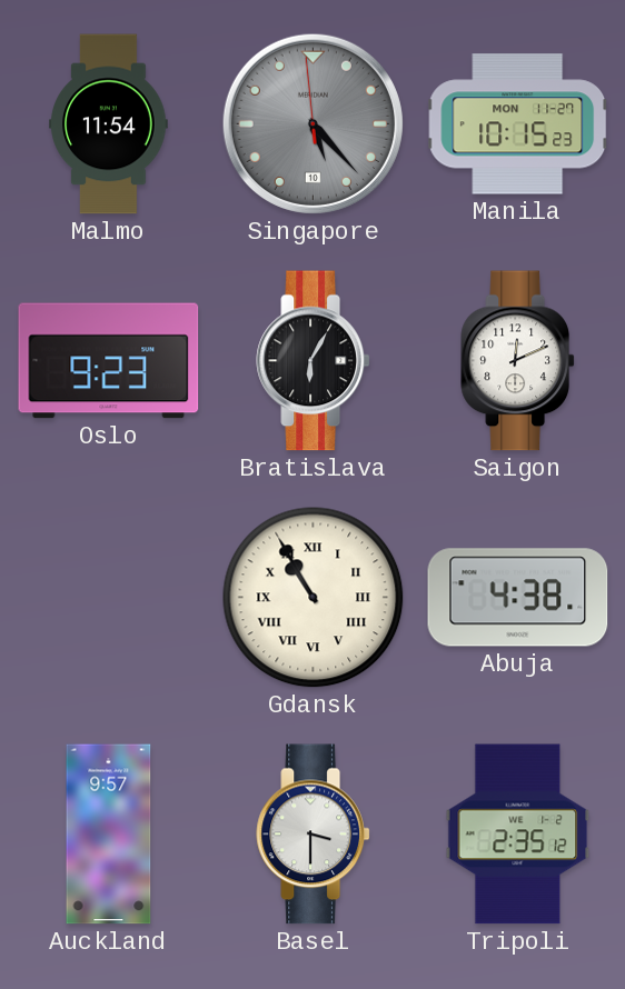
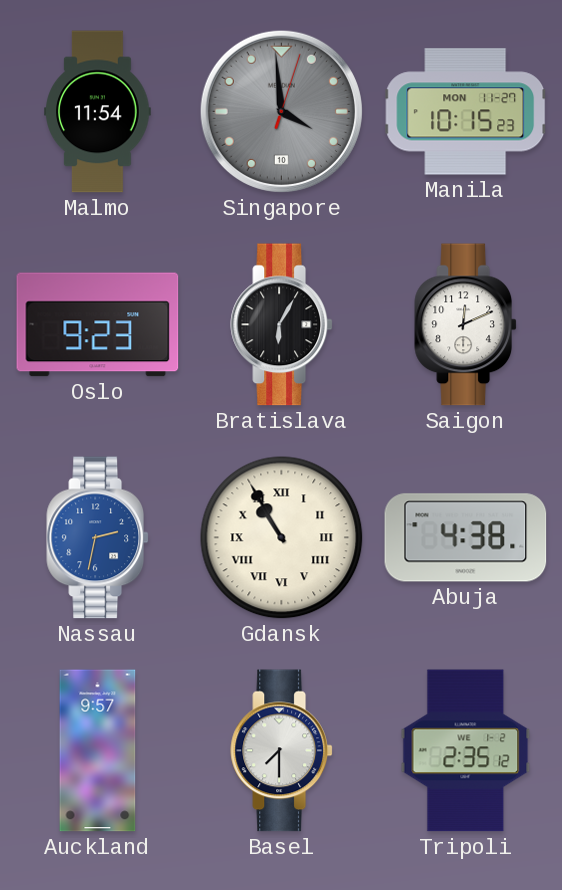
Singapore: 5:22 -> 3:59
Nassau: none -> 2:32
Basel: 3:30 -> 7:30
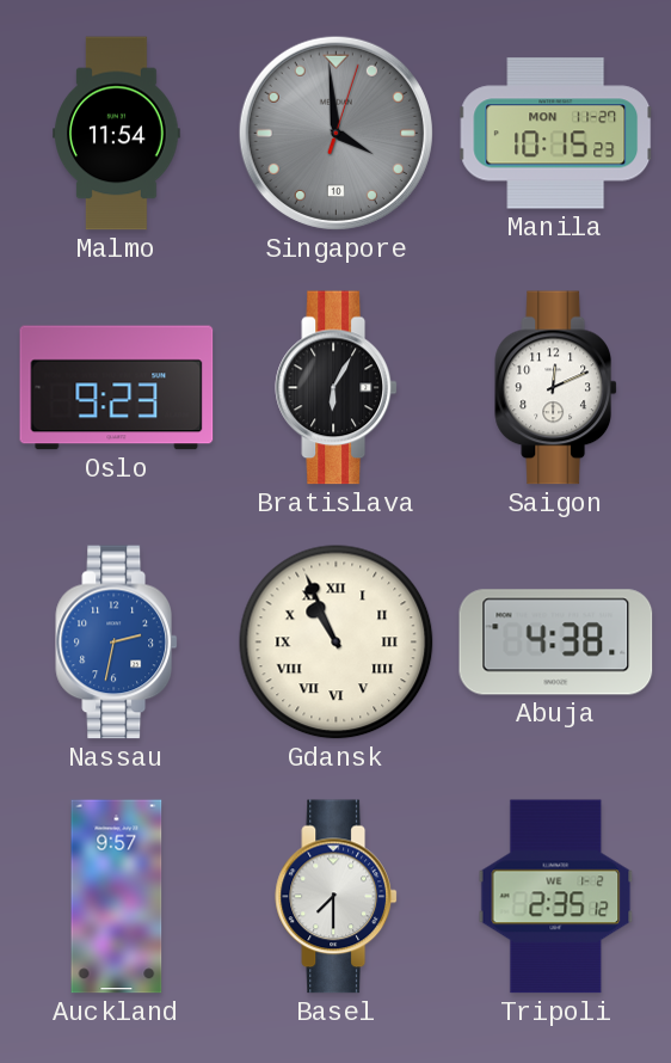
Gdansk: 10:55 -> 10:56
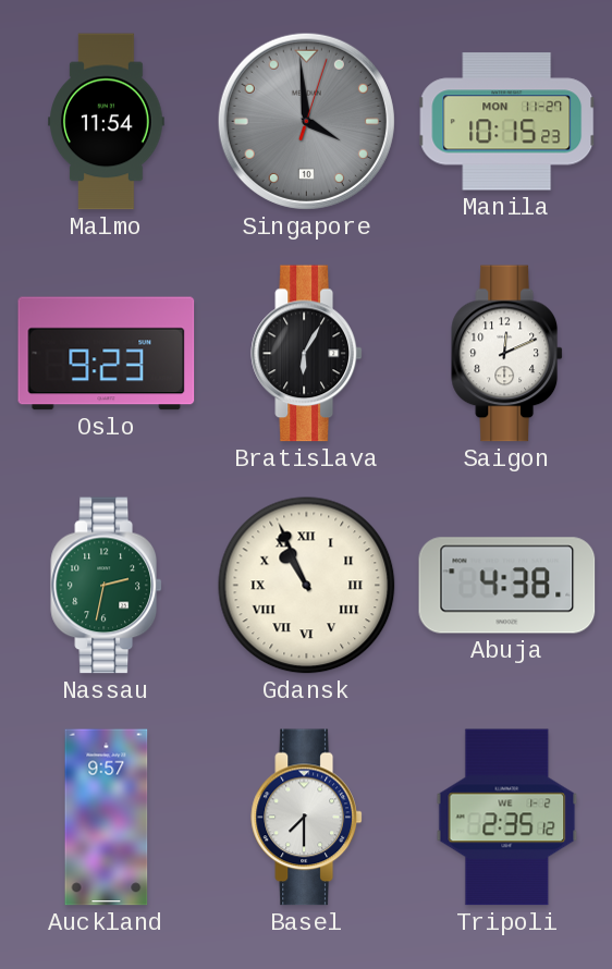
Nassau dial: blue -> green
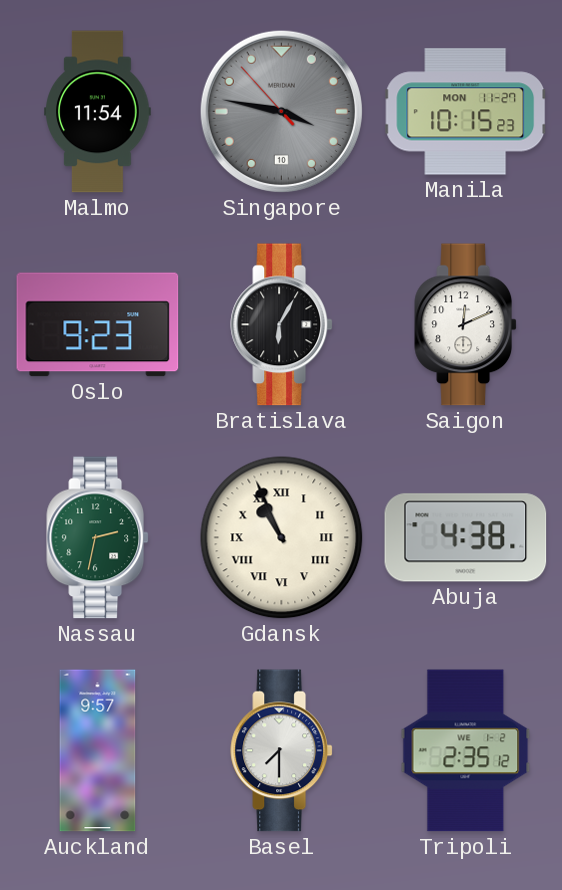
Singapore: 3:59 -> 3:46
